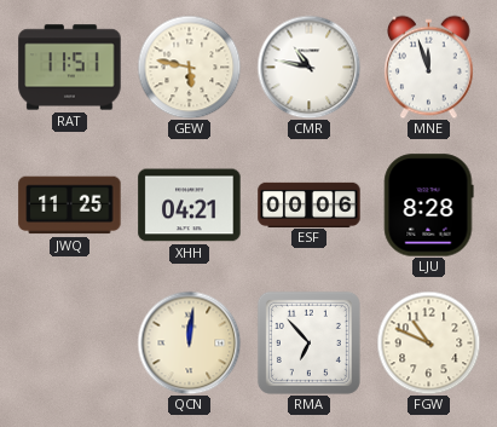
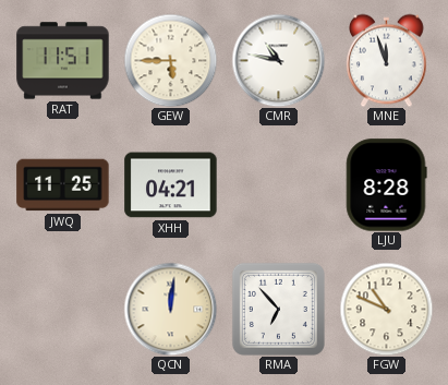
GEW: 5:47 -> 5:45
ESF: 00:06 -> none
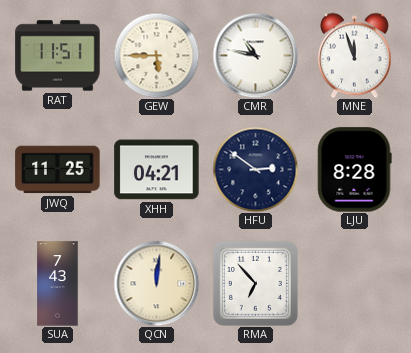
HFU: none -> 2:51
SUA: none -> 7:43
FGW: 10:49 -> none
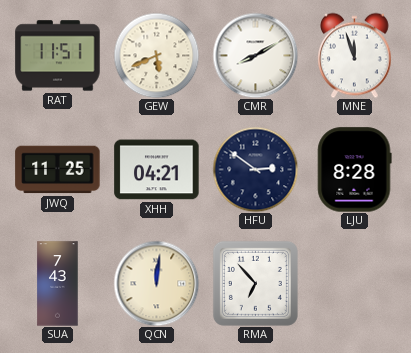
GEW: 5:45 -> 5:41
CMR: 10:47 -> 8:10
